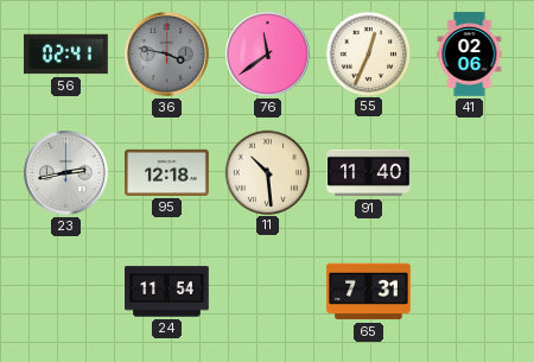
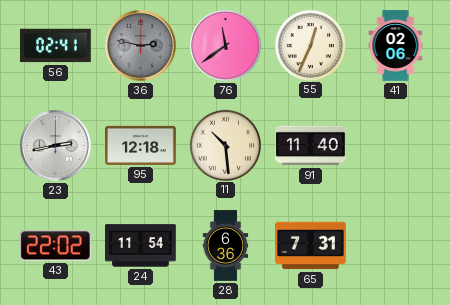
36: 3:47 -> 2:47
43: none -> 22:02
28: none -> 6:36
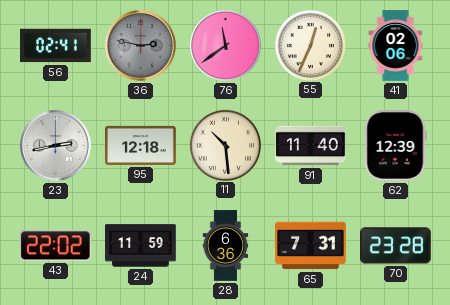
62: none -> 12:39
24: 11:54 -> 11:59
70: none -> 23:28
